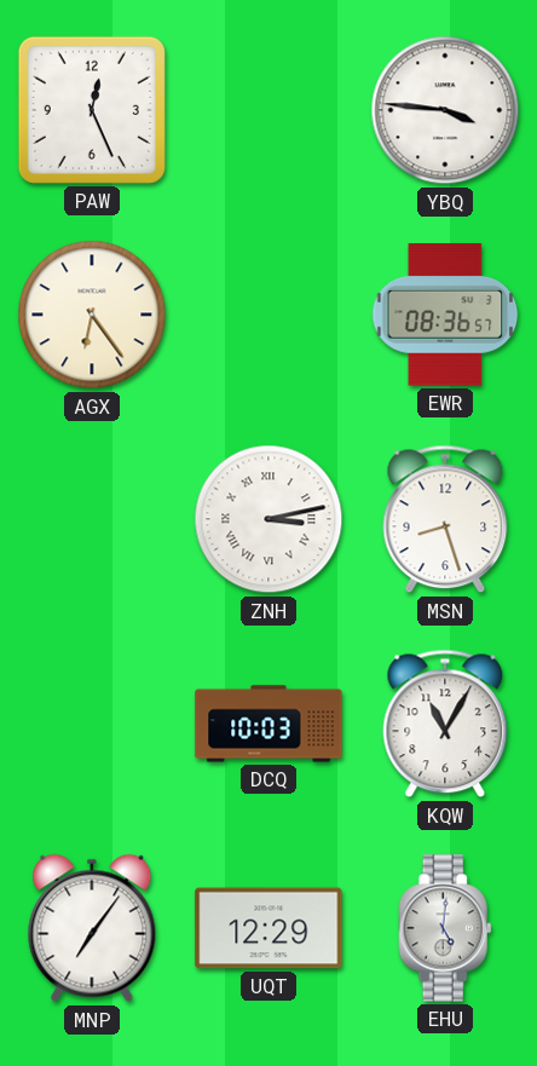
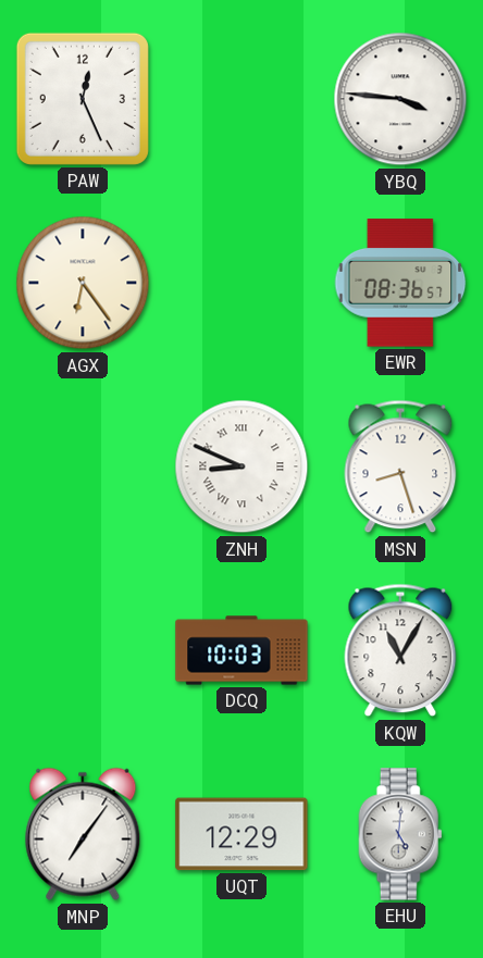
ZNH: 3:13 -> 8:49
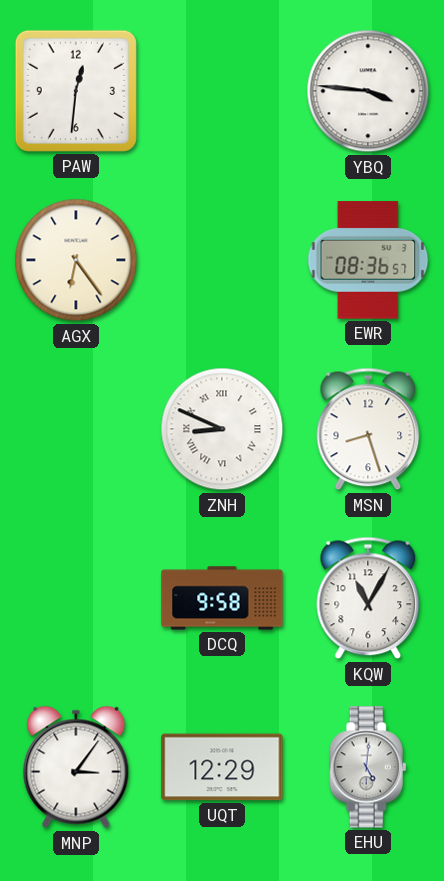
PAW: 12:26 -> 12:31
DCQ: 10:03 -> 9:58
MNP: 7:06 -> 3:06
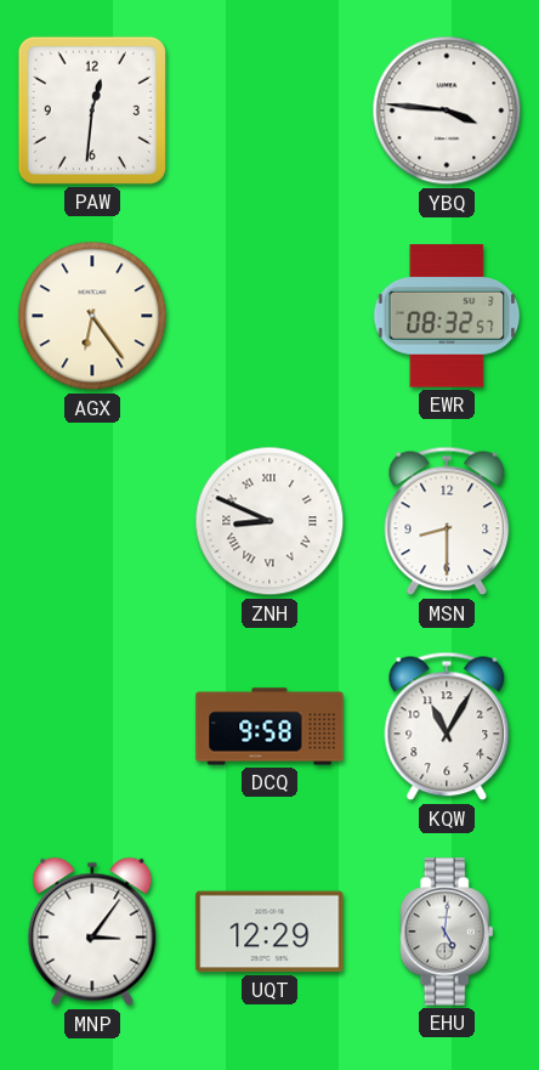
EWR: 08:36 -> 08:32
MSN: 8:27 -> 8:30
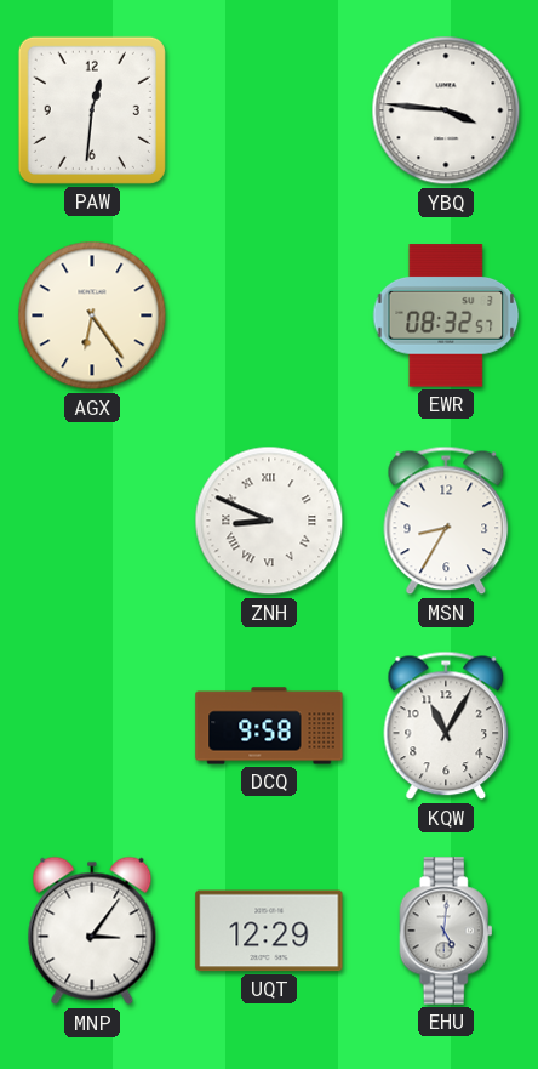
MSN: 8:30 -> 8:35
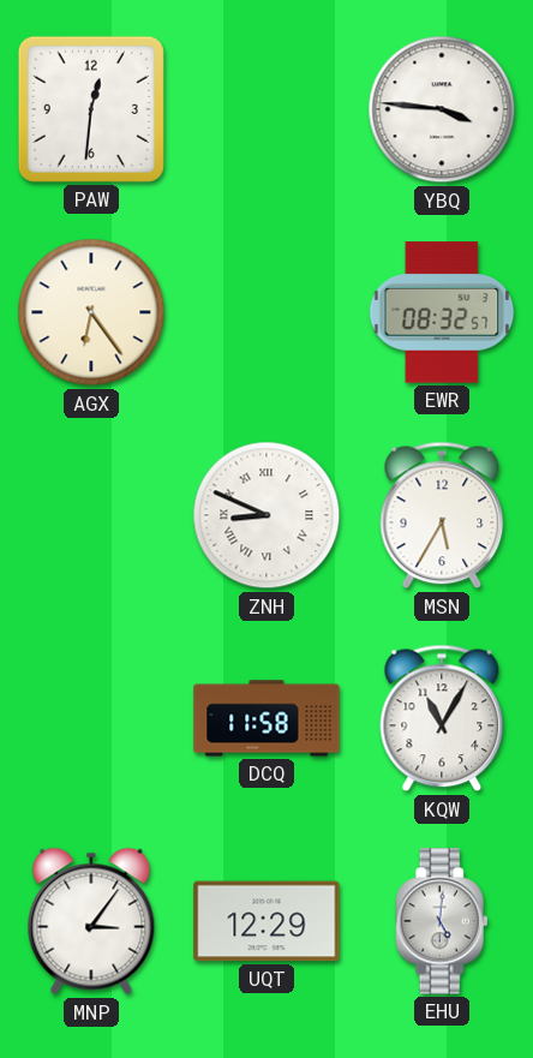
MSN: 8:35 -> 5:35
DCQ: 9:58 -> 11:58
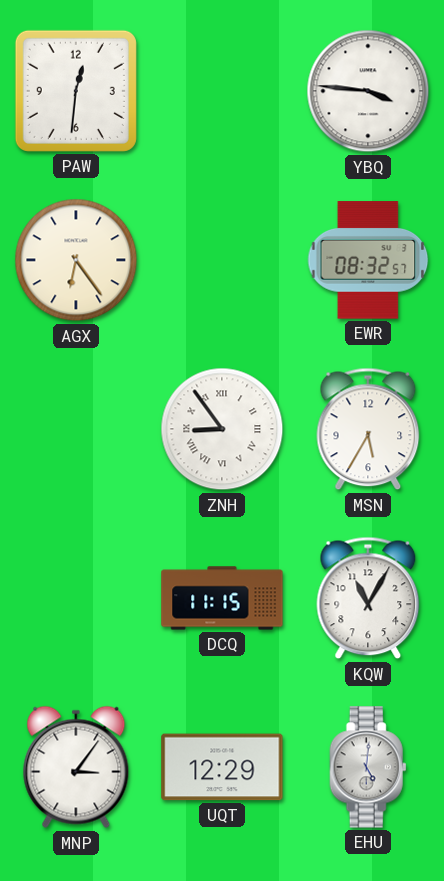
ZNH: 8:49 -> 8:54
DCQ: 11:58 -> 11:15
